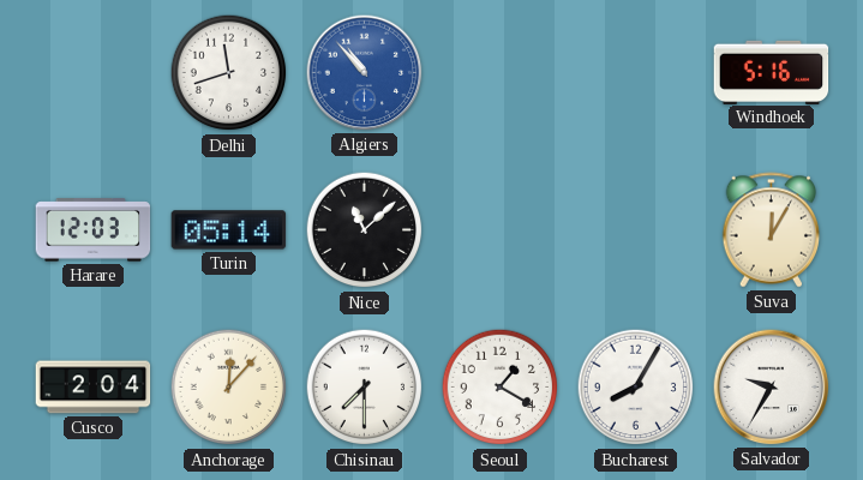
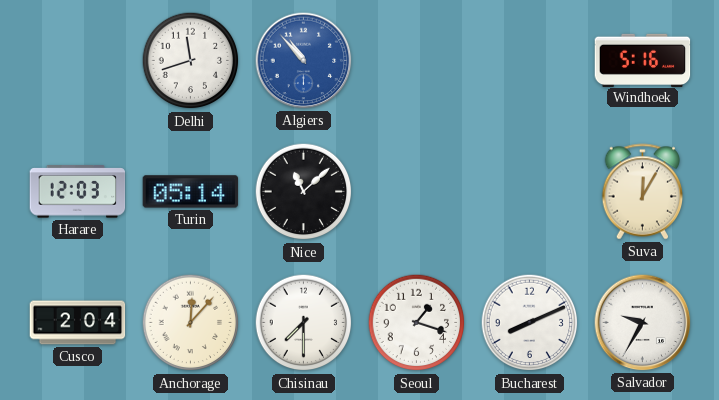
Seoul: 1:20 -> 1:18
Bucharest: 8:05 -> 8:11
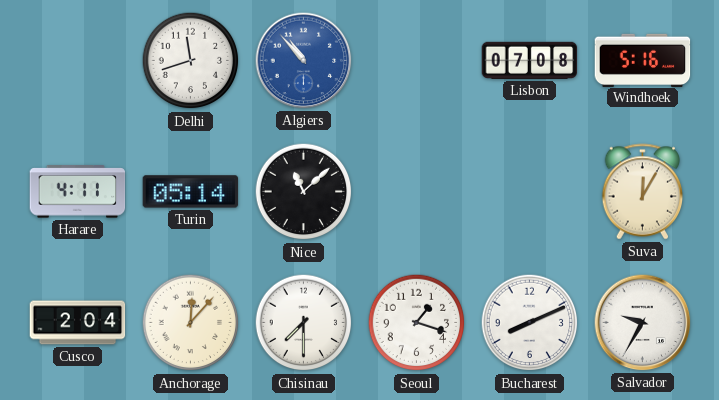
Lisbon: none -> 07:08
Harare: 12:03 -> 4:11
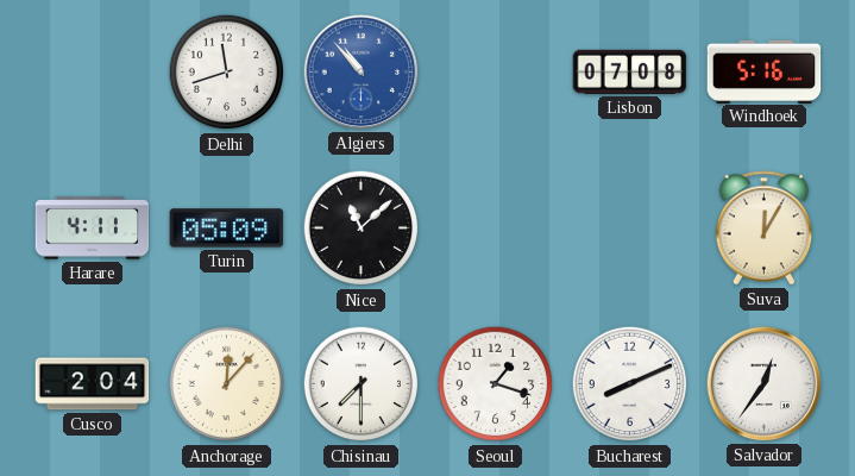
Turin: 05:14 -> 05:09
Salvador: 9:35 -> 12:36
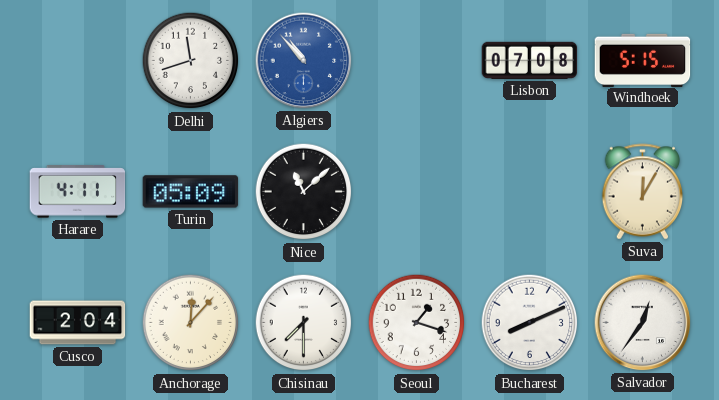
Windhoek: 5:16 -> 5:15
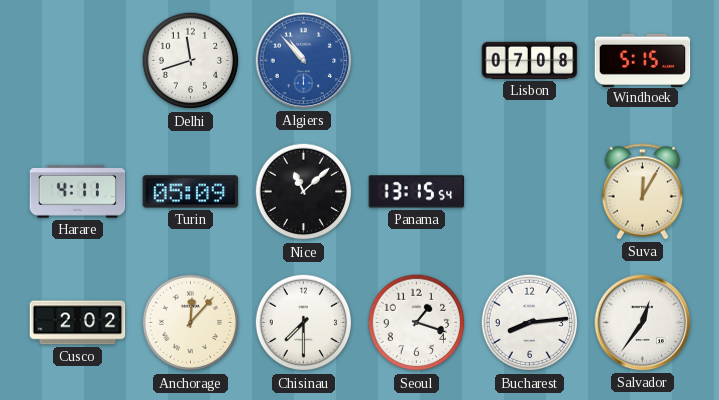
Panama: none -> 13:15
Cusco: 2:04 -> 2:02
Bucharest: 8:11 -> 8:14
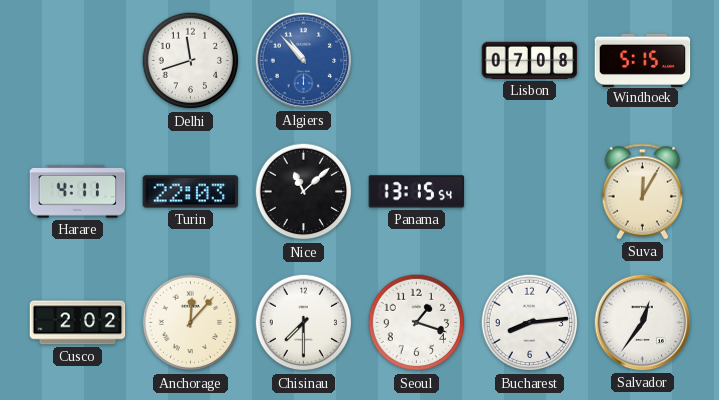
Turin: 05:09 -> 22:03
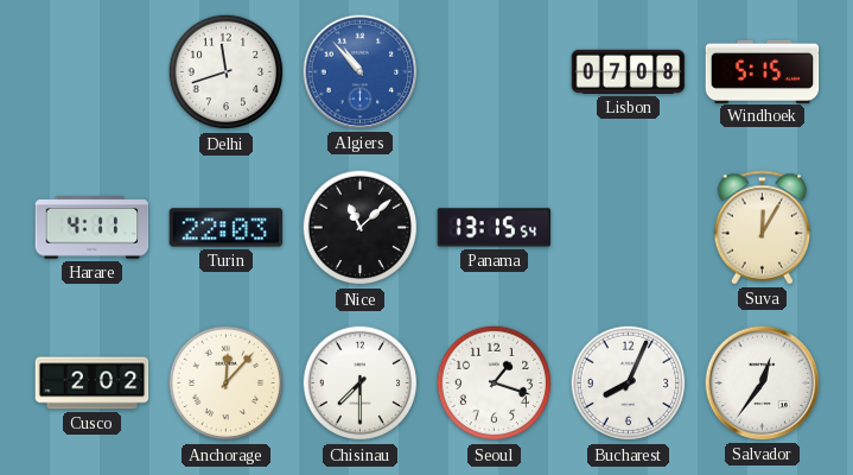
Bucharest: 8:14 -> 8:04
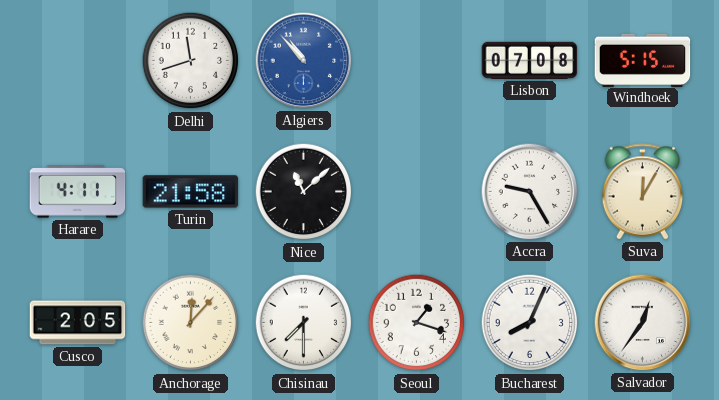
Turin: 22:03 -> 21:58
Panama: 13:15 -> none
Accra: none -> 9:25
Cusco: 2:02 -> 2:05
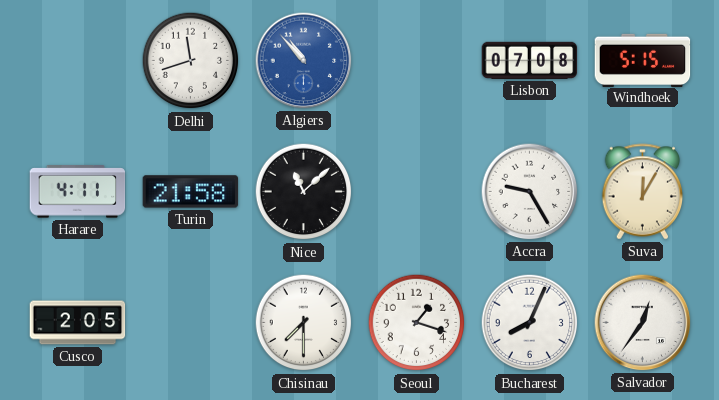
Anchorage: 12:07 -> none
